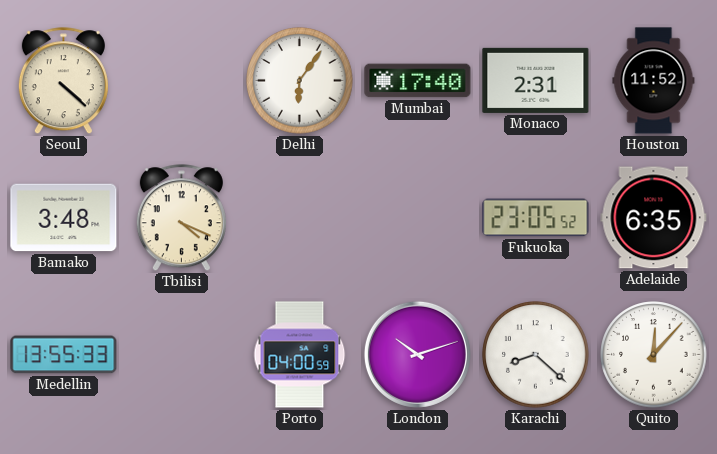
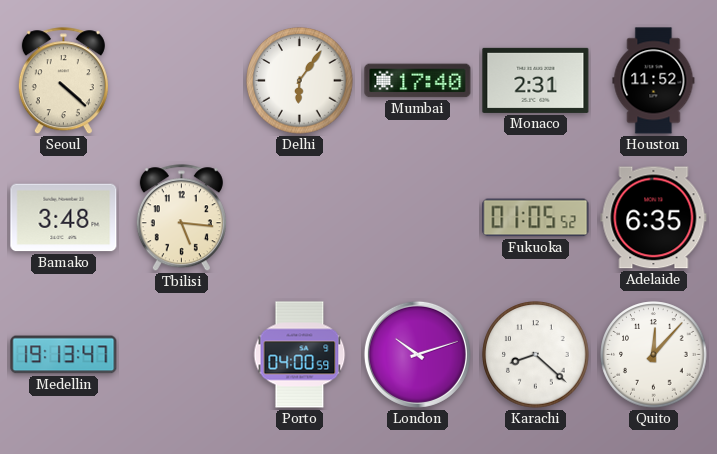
Tbilisi: 4:19 -> 5:16
Fukuoka: 23:05 -> 01:05
Medellin: 13:55 -> 19:13
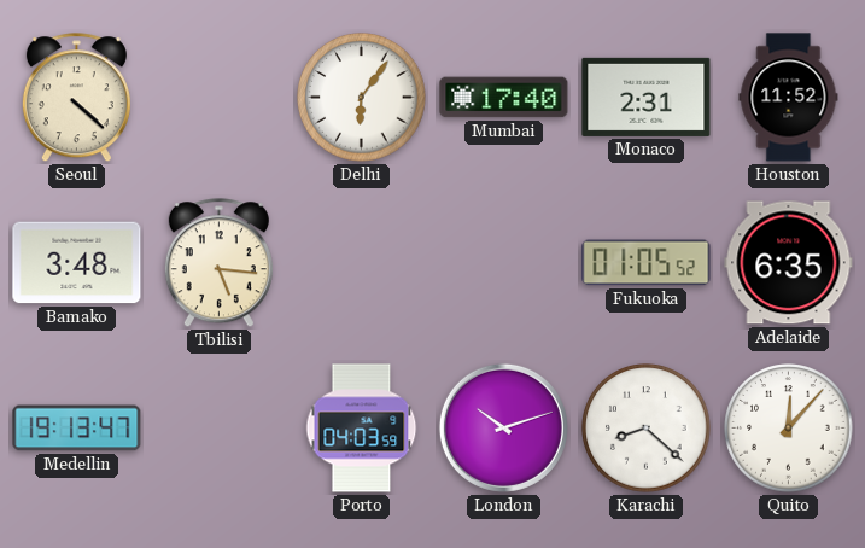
Porto: 04:00 -> 04:03
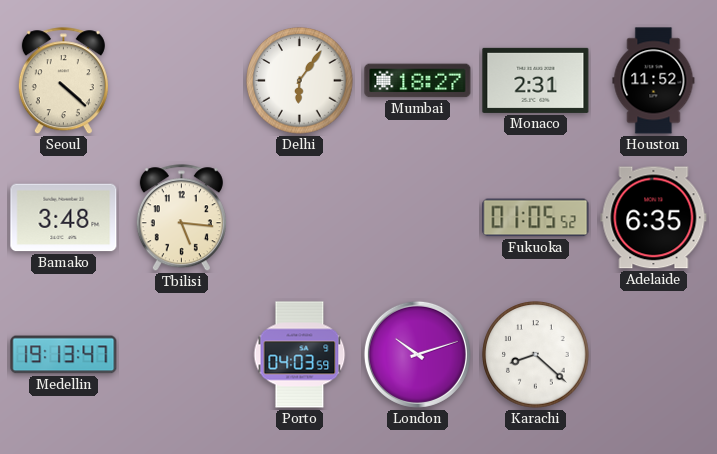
Mumbai: 17:40 -> 18:27
Quito: 12:07 -> none
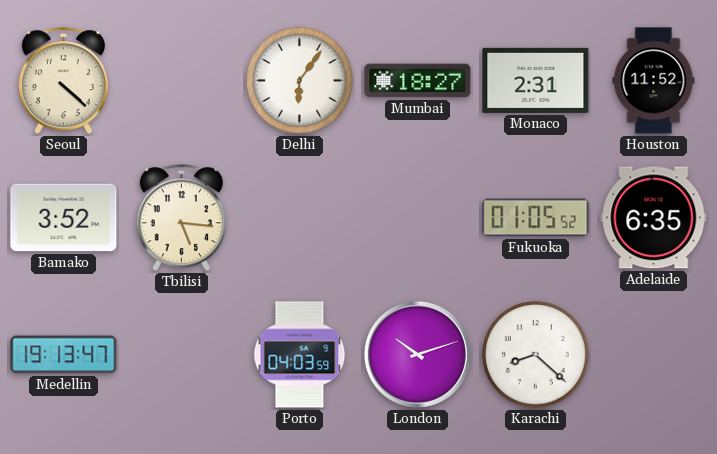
Bamako: 3:48 -> 3:52
